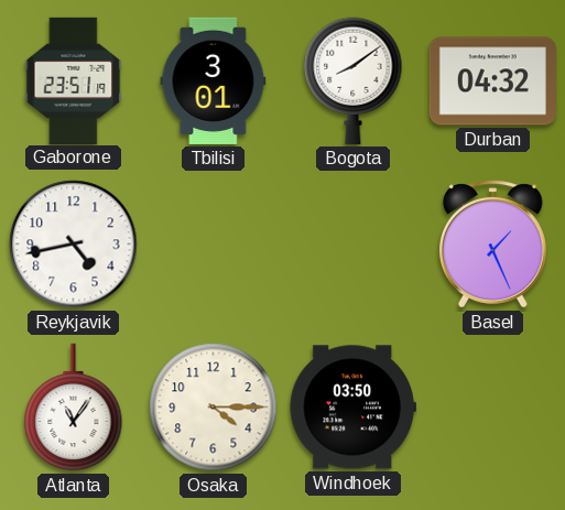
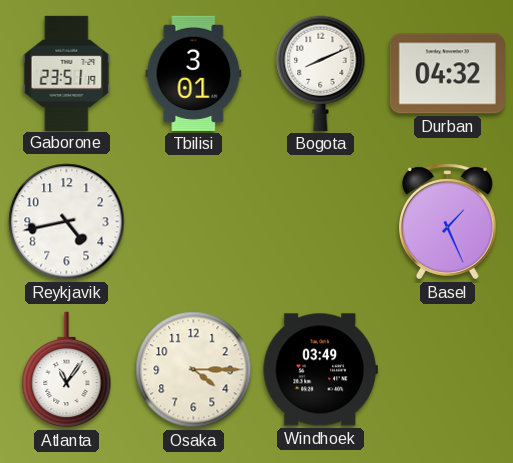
Bogota: 8:09 -> 8:11
Windhoek: 03:50 -> 03:49
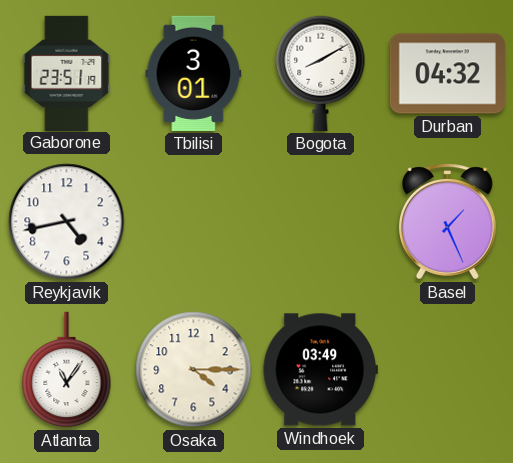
Bogota: 8:11 -> 8:10
